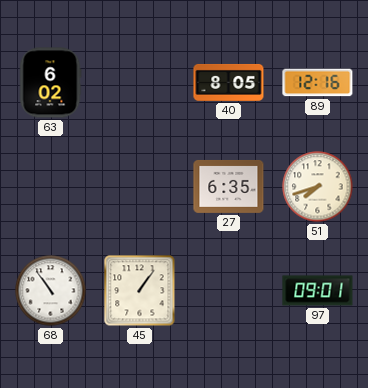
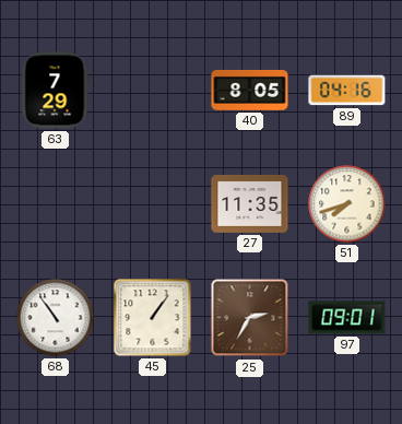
63: 6:02 -> 7:29
89: 12:16 -> 04:16
27: 6:35 -> 11:35
25: none -> 2:35
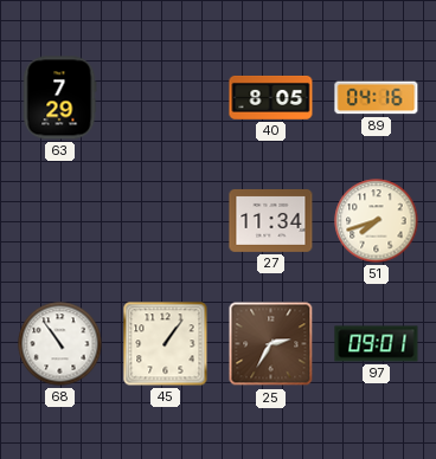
27: 11:35 -> 11:34
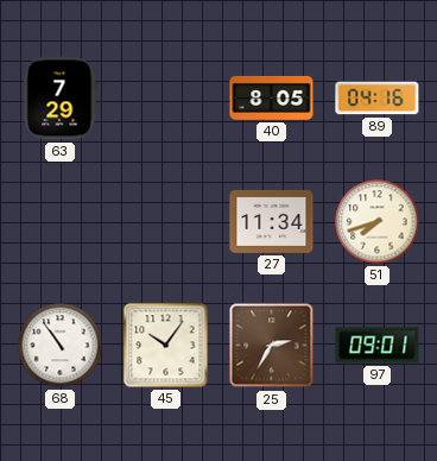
45: 1:06 -> 10:06
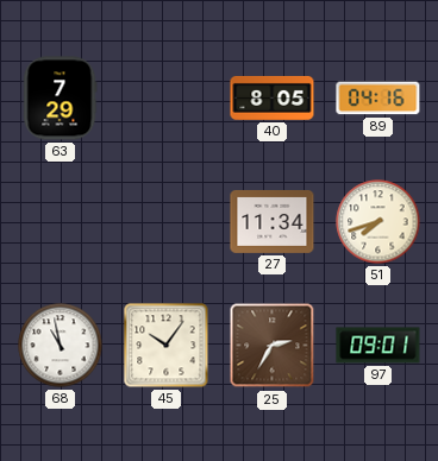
68: 10:54 -> 10:58
